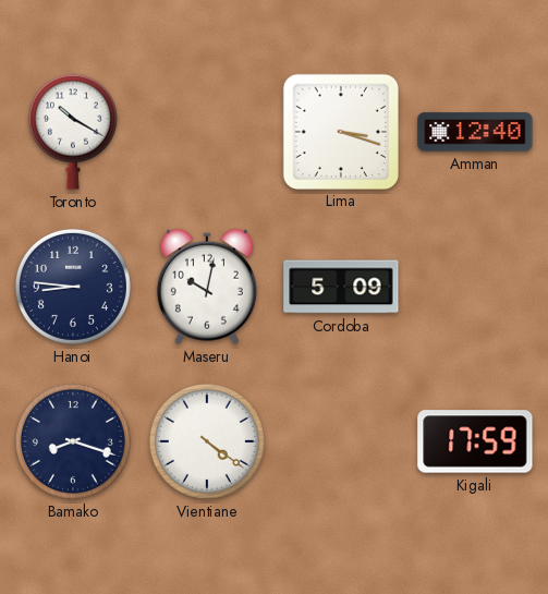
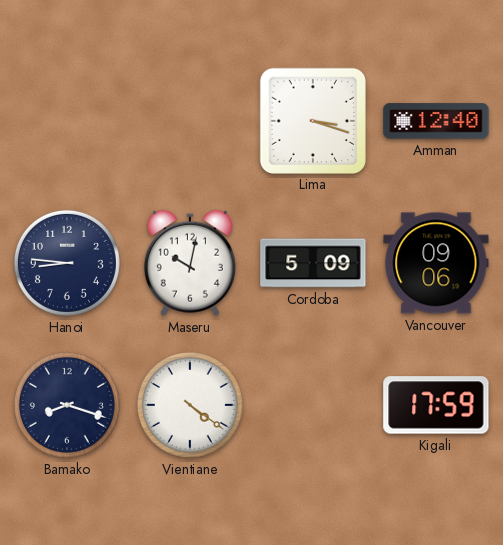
Toronto: 10:20 -> none
Vancouver: none -> 09:06
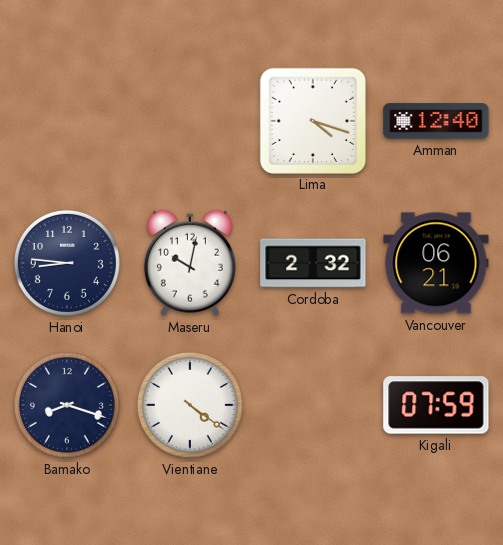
Lima: 3:18 -> 4:18
Cordoba: 5:09 -> 2:32
Vancouver: 09:06 -> 06:21
Kigali: 17:59 -> 07:59
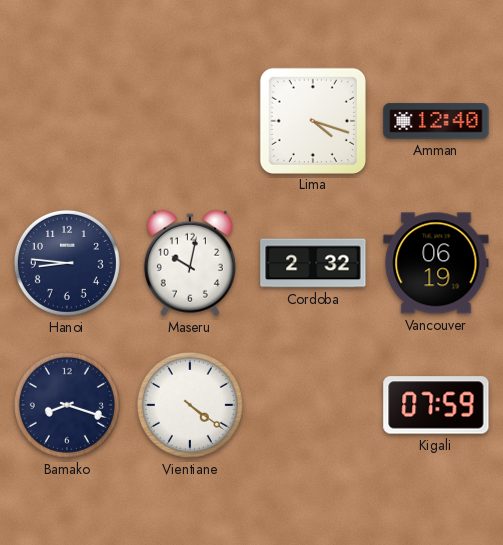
Vancouver: 06:21 -> 06:19
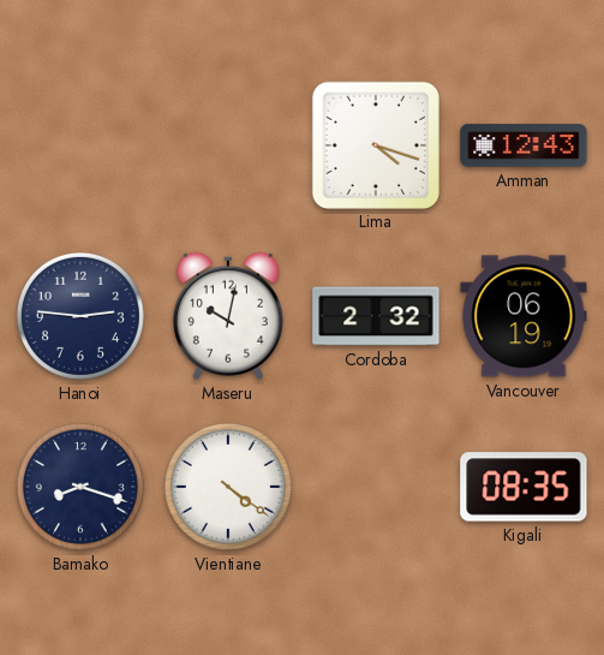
Amman: 12:40 -> 12:43
Hanoi: 8:46 -> 2:46
Kigali: 07:59 -> 08:35
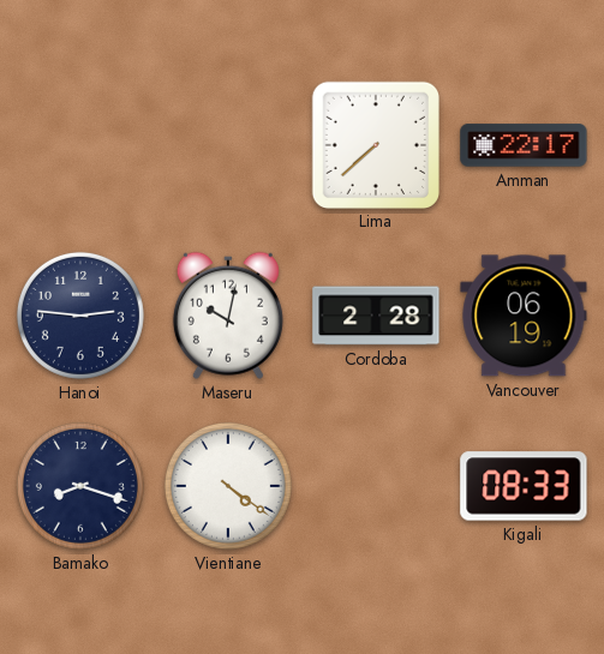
Lima: 4:18 -> 7:38
Amman: 12:43 -> 22:17
Cordoba: 2:32 -> 2:28
Kigali: 08:35 -> 08:33
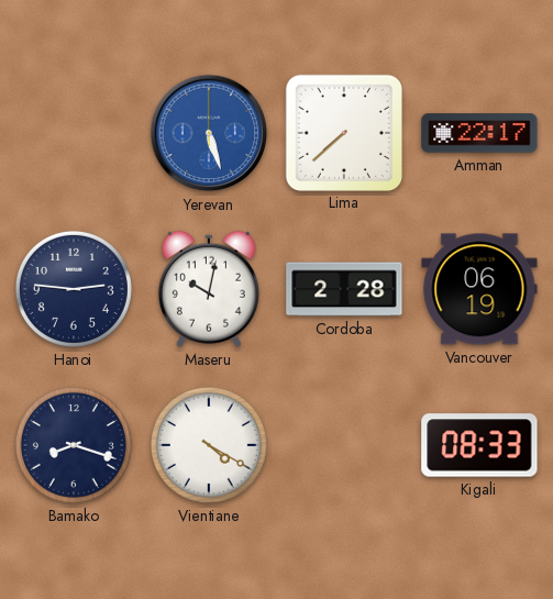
Yerevan: none -> 5:27
Vientiane: 4:21 -> 4:20
